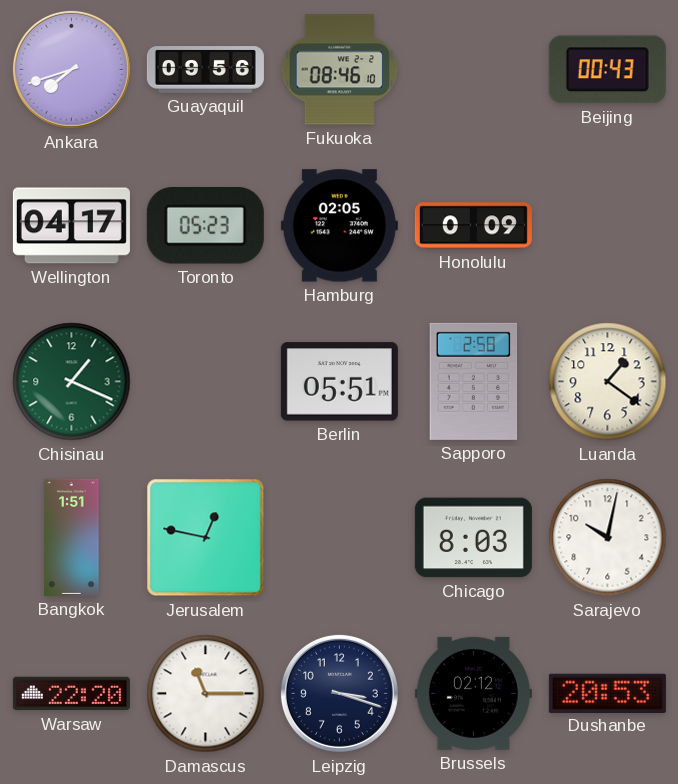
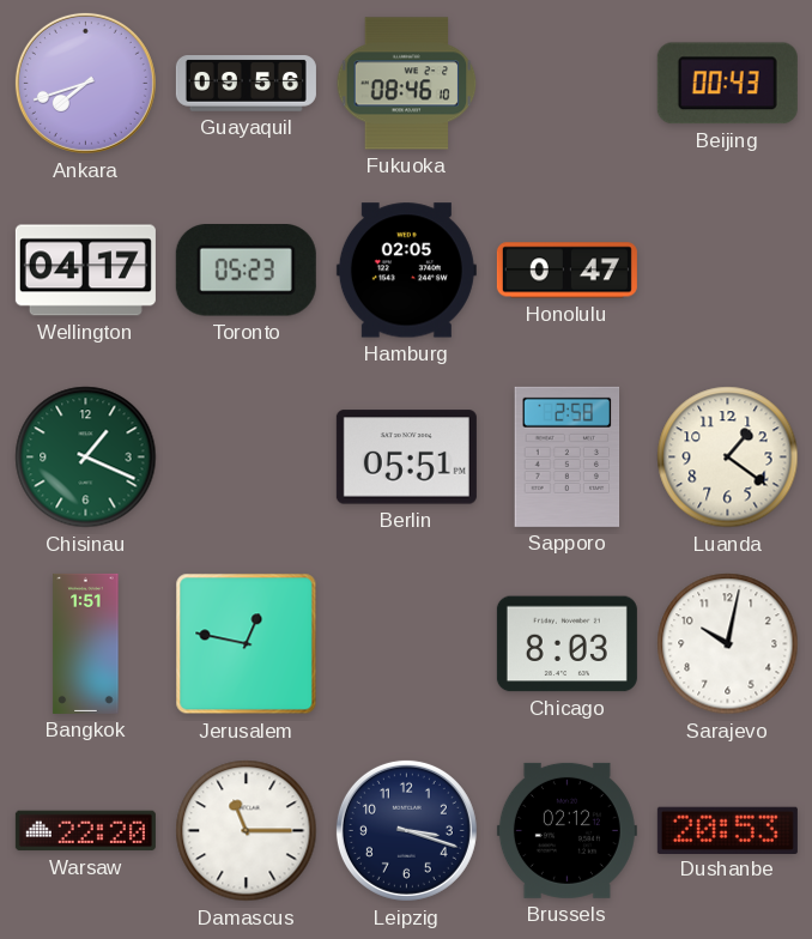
Honolulu: 0:09 -> 0:47
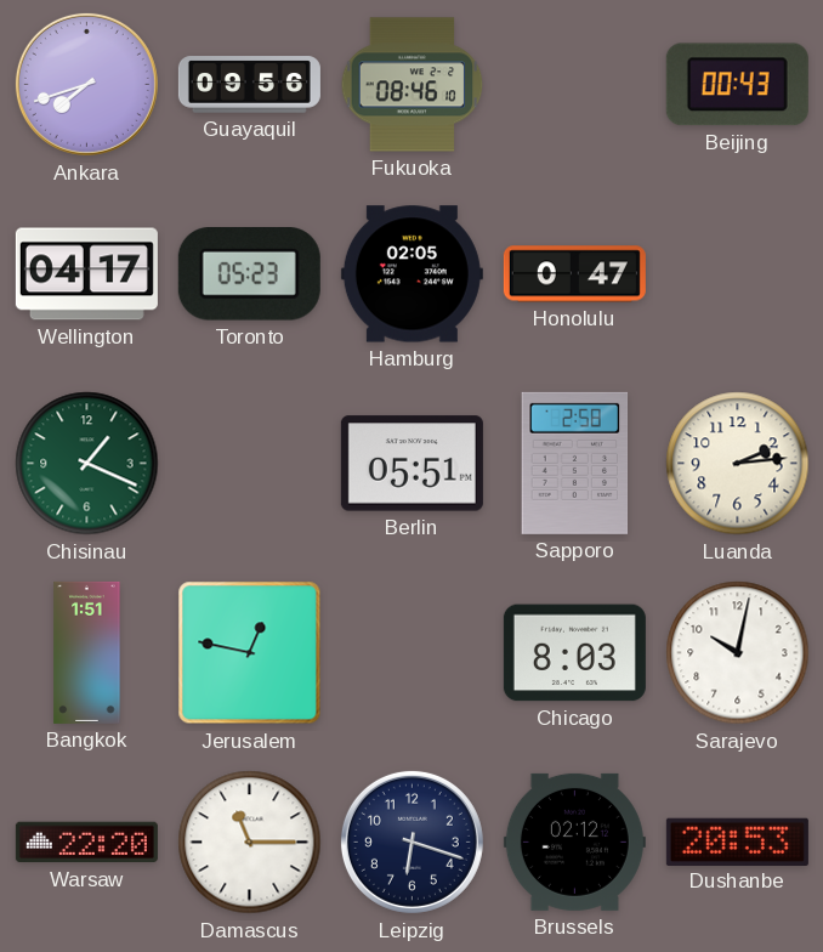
Luanda: 1:21 -> 2:14
Leipzig: 3:18 -> 6:18
